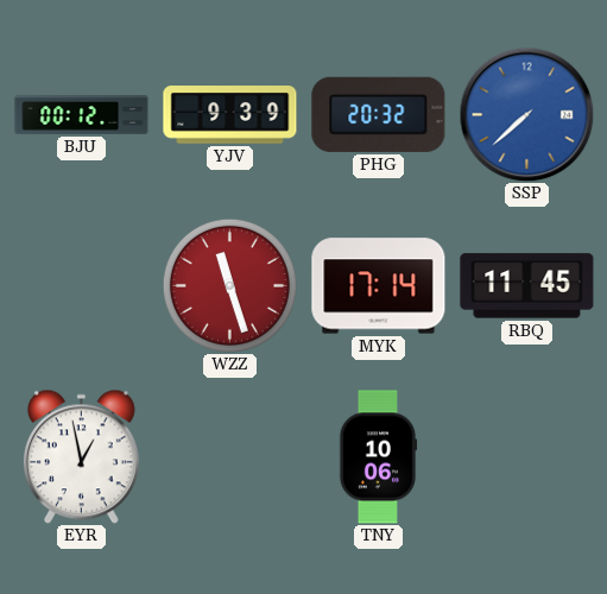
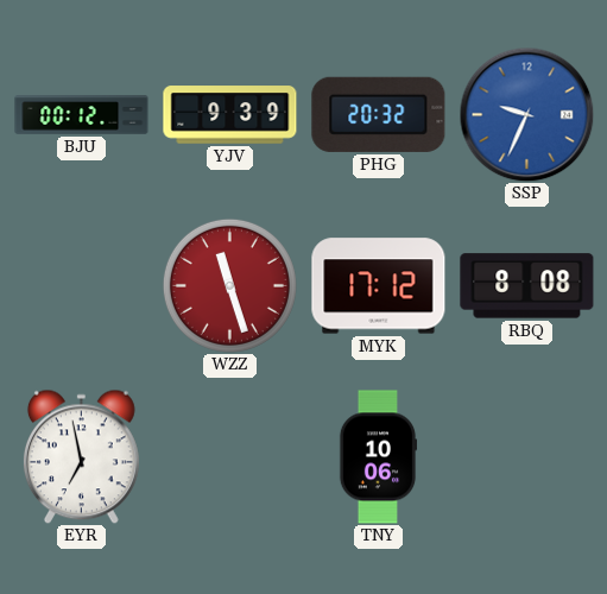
SSP: 7:38 -> 9:34
MYK: 17:14 -> 17:12
RBQ: 11:45 -> 8:08
EYR: 12:58 -> 6:58
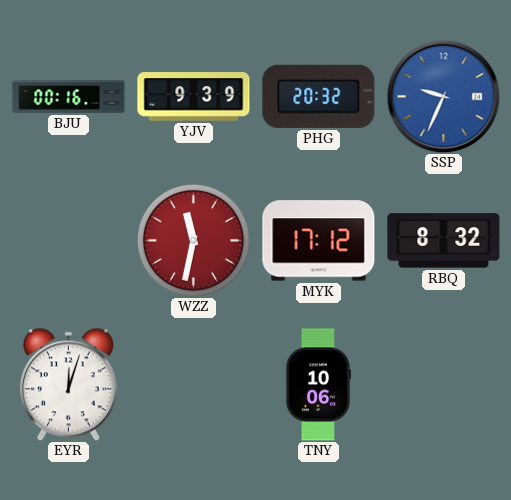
BJU: 00:12 -> 00:16
WZZ: 11:27 -> 11:32
RBQ: 8:08 -> 8:32
EYR: 6:58 -> 12:03
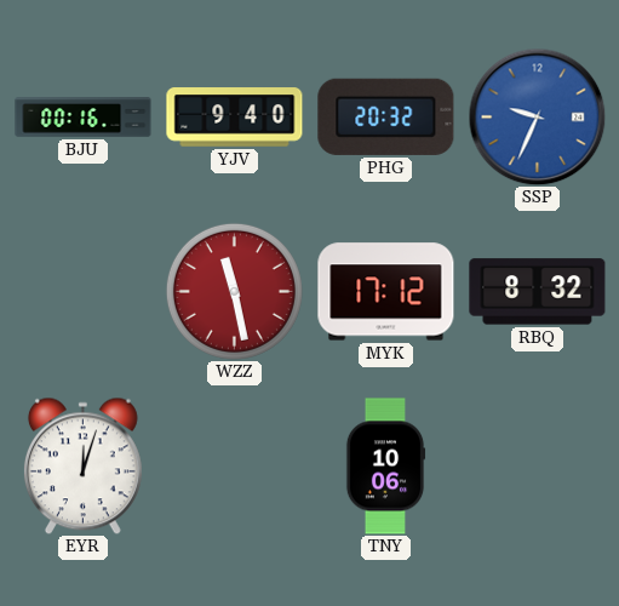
YJV: 9:39 -> 9:40
WZZ: 11:32 -> 11:28
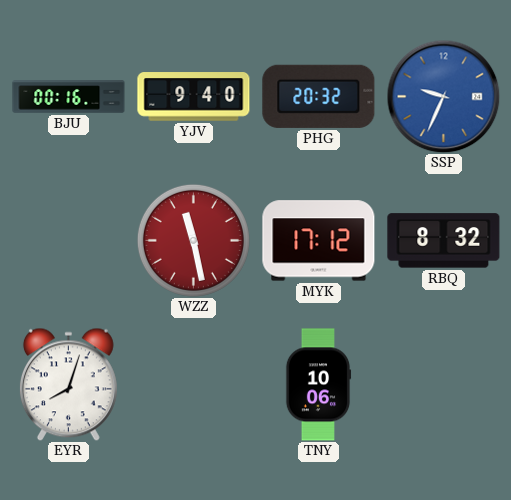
EYR: 12:03 -> 8:03
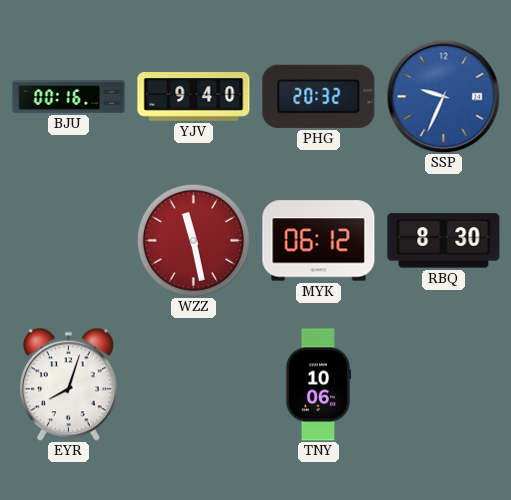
MYK: 17:12 -> 06:12
RBQ: 8:32 -> 8:30
